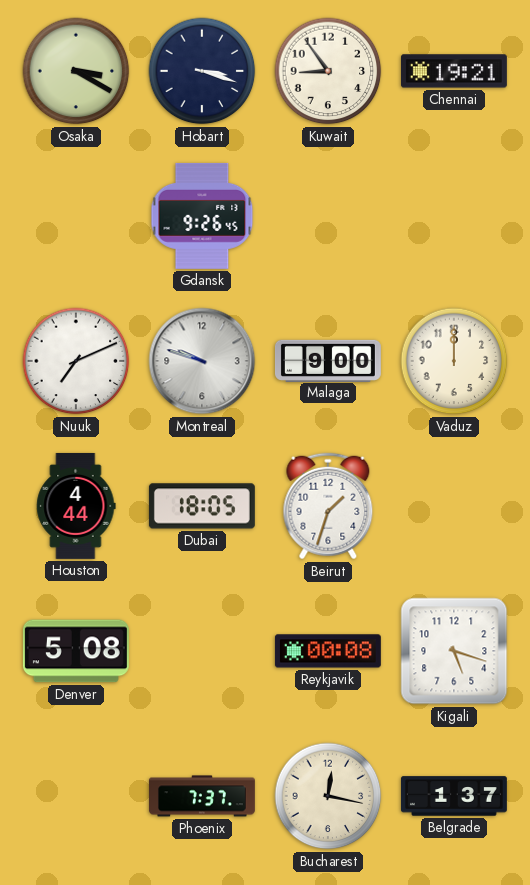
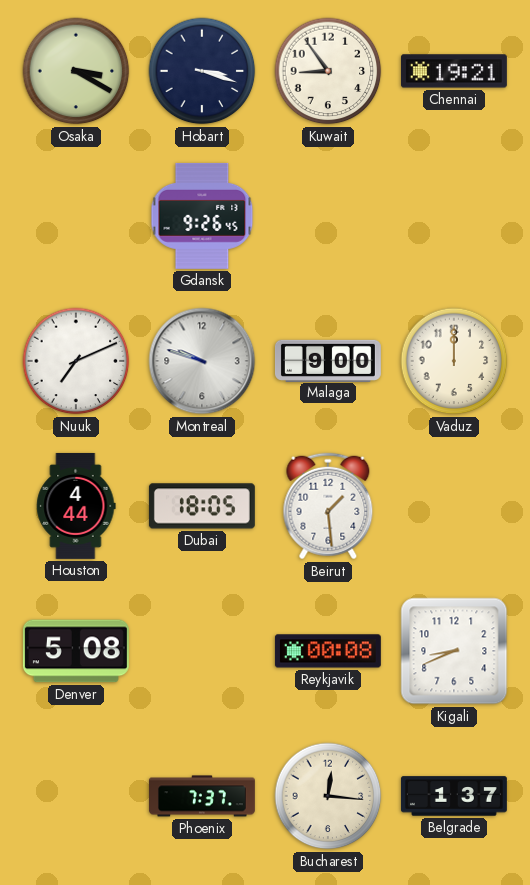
Beirut: 1:33 -> 1:29
Kigali: 5:18 -> 8:41
Bucharest: 12:17 -> 12:16
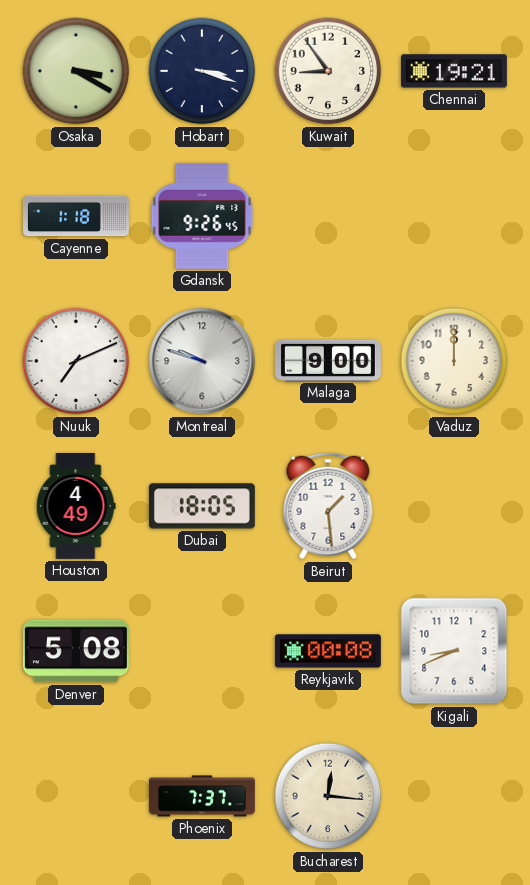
Cayenne: none -> 1:18
Houston: 4:44 -> 4:49
Belgrade: 1:37 -> none
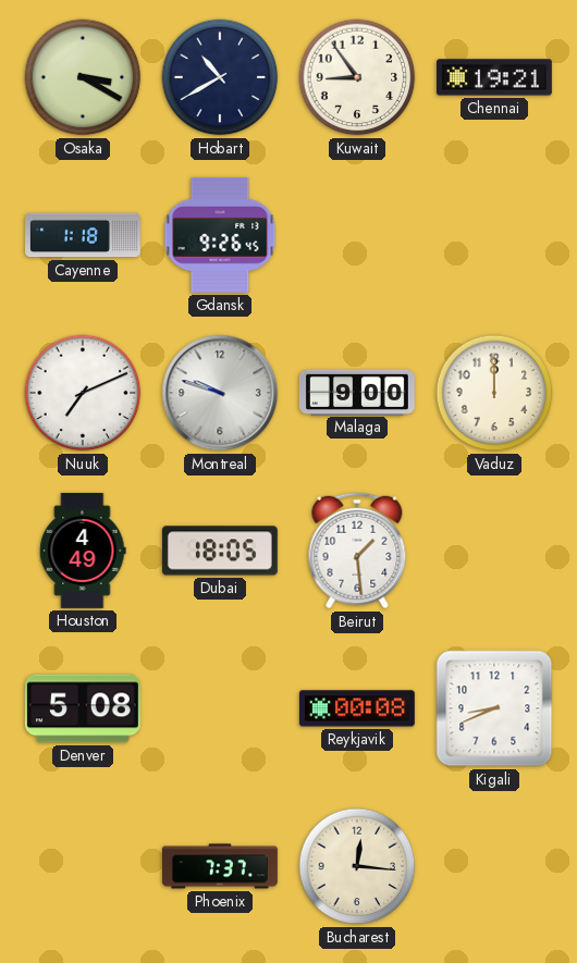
Hobart: 3:18 -> 10:40
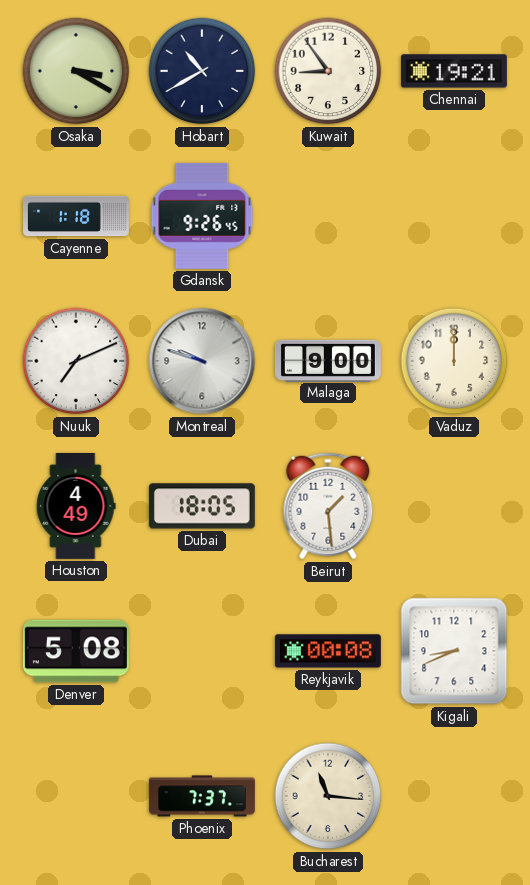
Bucharest: 12:16 -> 11:16
